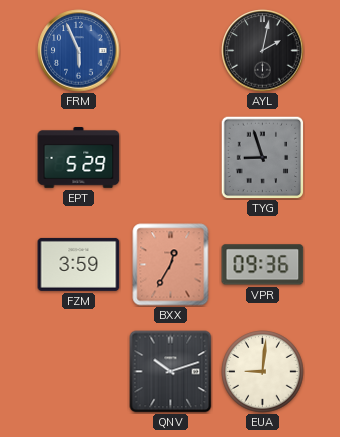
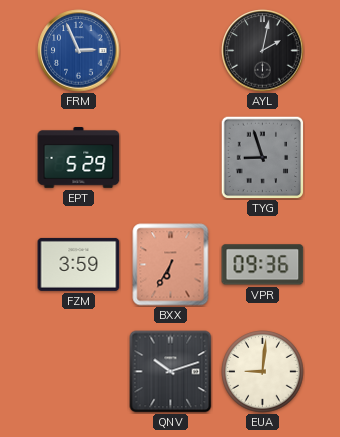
FRM: 5:56 -> 2:56
BXX: 12:35 -> 6:35
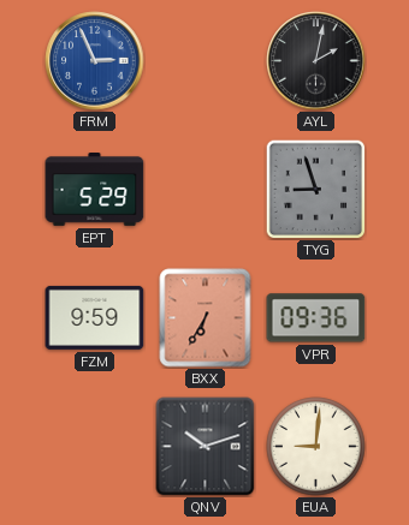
FZM: 3:59 -> 9:59
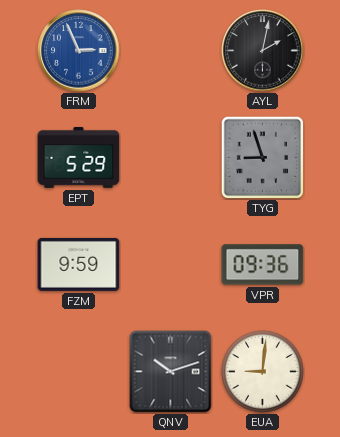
BXX: 6:35 -> none
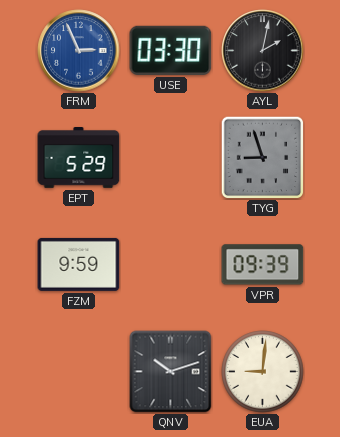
USE: none -> 03:30
VPR: 09:36 -> 09:39
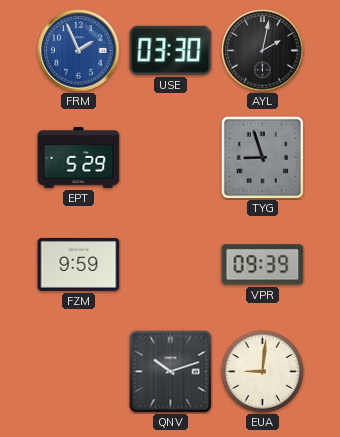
FRM: 2:56 -> 1:56
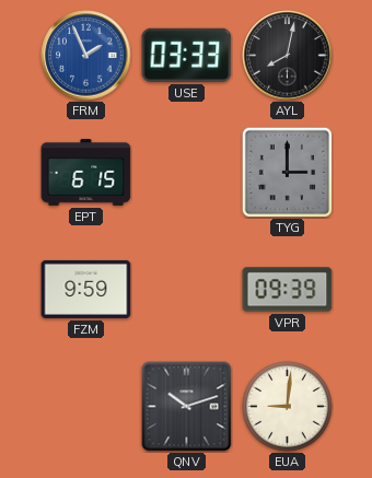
USE: 03:30 -> 03:33
AYL: 2:02 -> 8:02
EPT: 5:29 -> 6:15
TYG: 8:57 -> 3:00
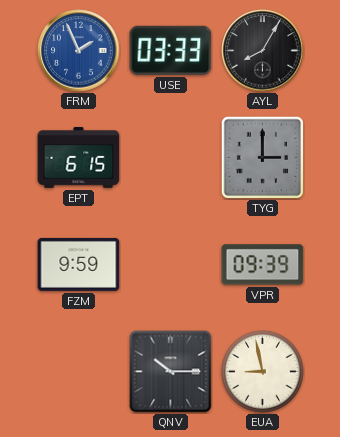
AYL: 8:02 -> 8:05
QNV: 10:12 -> 10:15
EUA: 9:01 -> 8:58
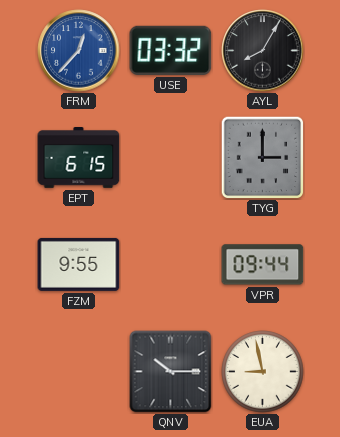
FRM: 1:56 -> 12:37
USE: 03:33 -> 03:32
FZM: 9:59 -> 9:55
VPR: 09:39 -> 09:44
